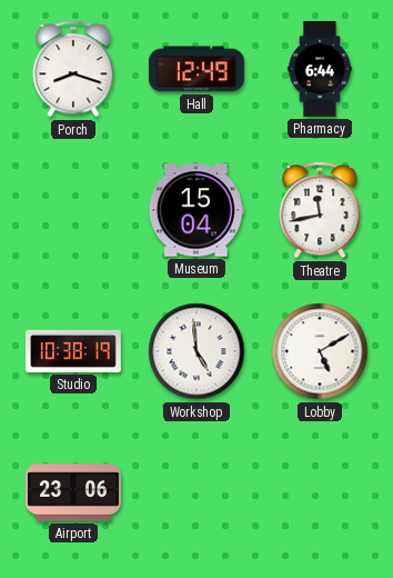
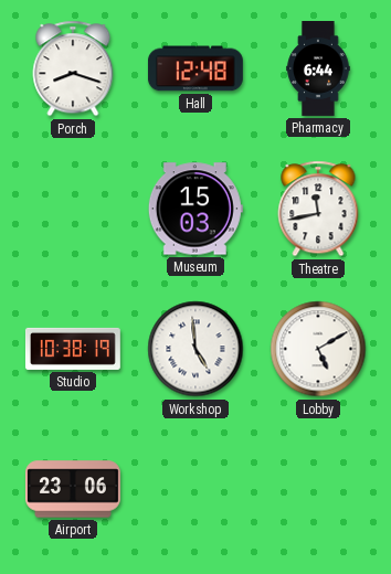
Hall: 12:49 -> 12:48
Museum: 15:04 -> 15:03
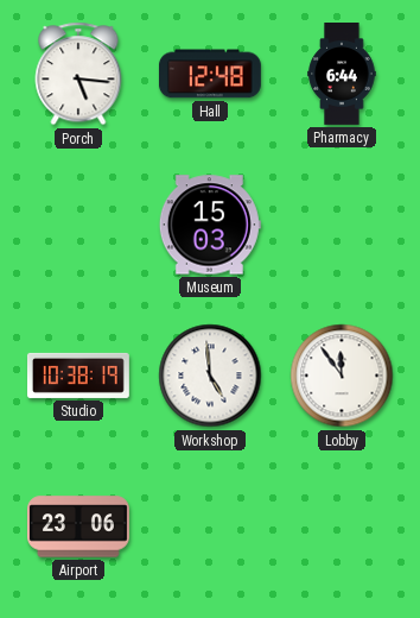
Porch: 8:18 -> 5:16
Theatre: 11:43 -> none
Lobby: 5:10 -> 11:54
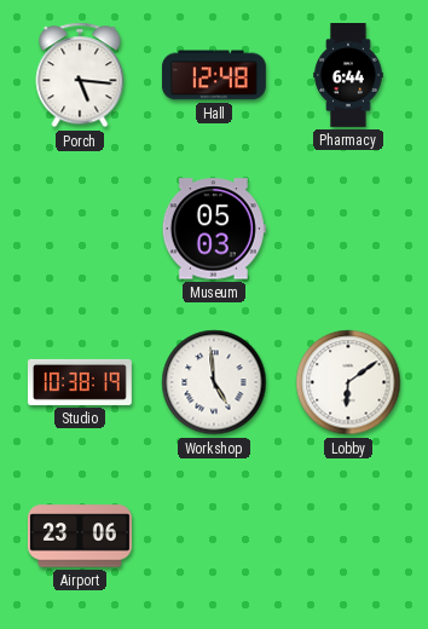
Museum: 15:03 -> 05:03
Lobby: 11:54 -> 6:09
